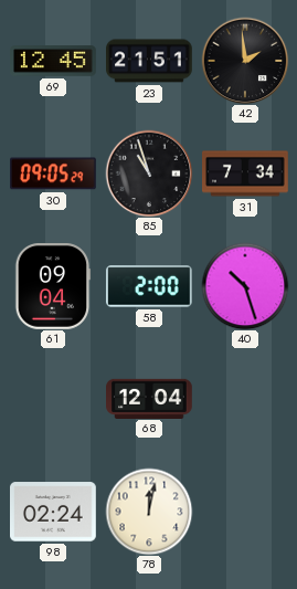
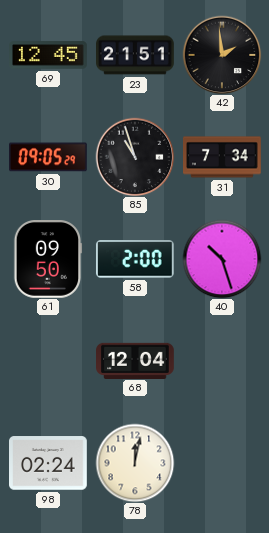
61: 09:04 -> 09:50
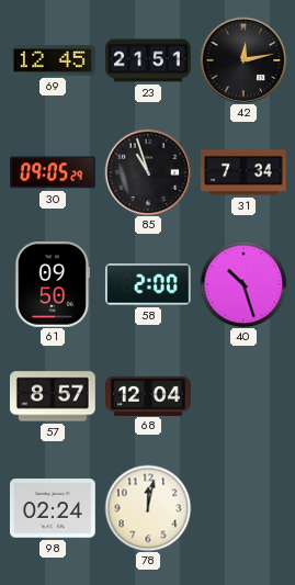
42: 1:59 -> 12:13
57: none -> 8:57
